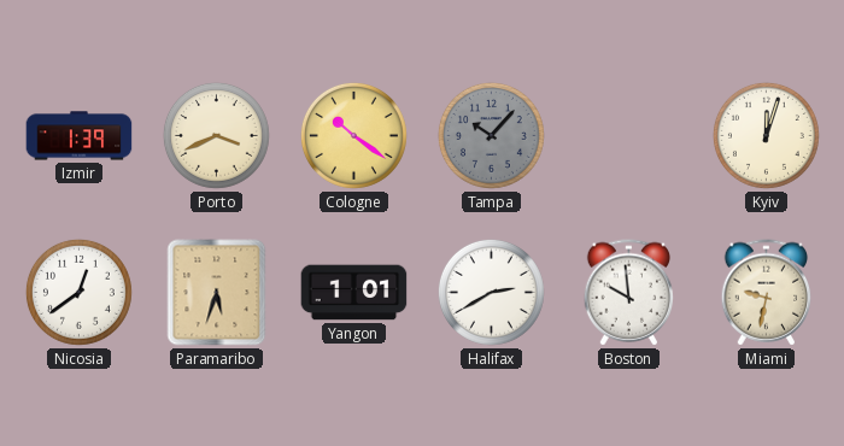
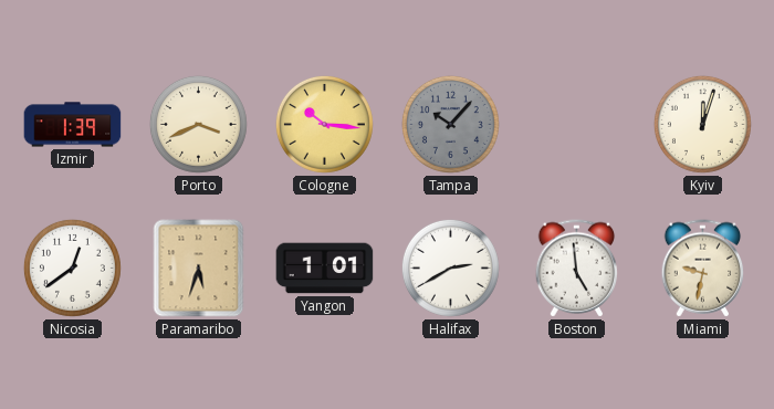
Cologne: 10:21 -> 10:16
Boston: 9:59 -> 4:59
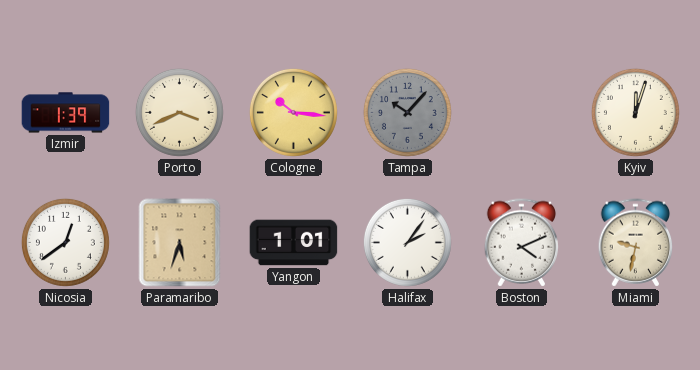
Halifax: 2:40 -> 2:06
Boston: 4:59 -> 4:11
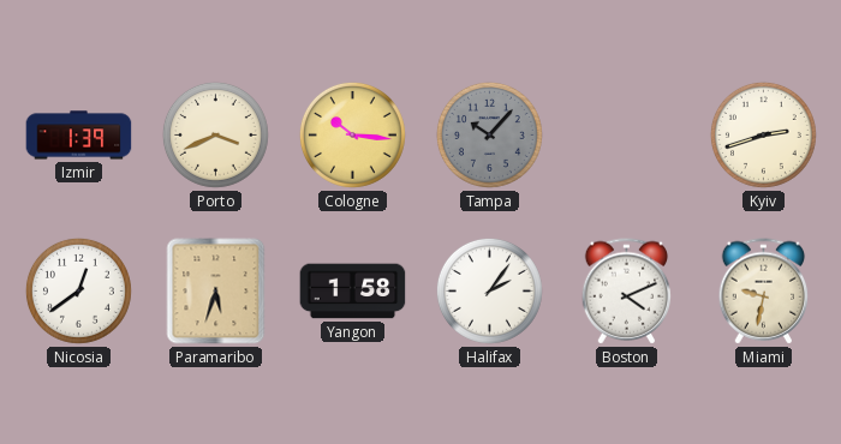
Kyiv: 12:03 -> 2:42
Yangon: 1:01 -> 1:58
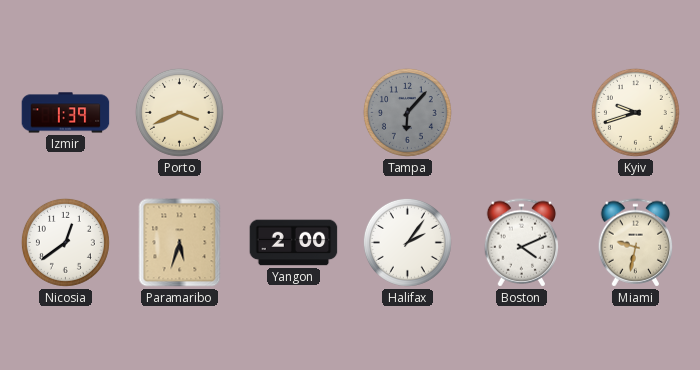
Cologne: 10:16 -> none
Tampa: 10:07 -> 6:07
Kyiv: 2:42 -> 9:42
Yangon: 1:58 -> 2:00
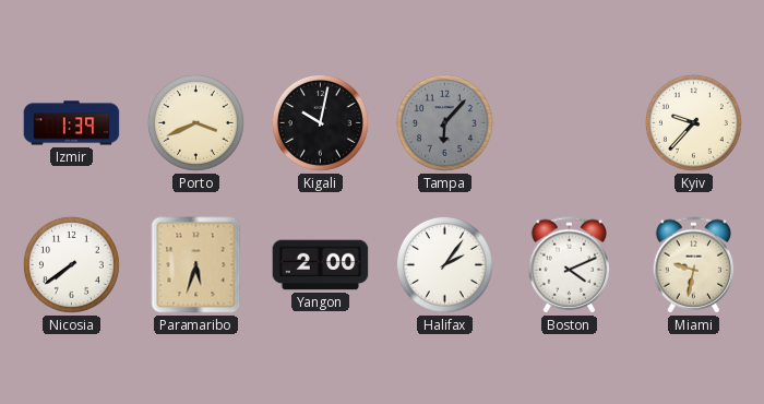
Kigali: none -> 10:02
Kyiv: 9:42 -> 9:37
Nicosia: 12:39 -> 7:39
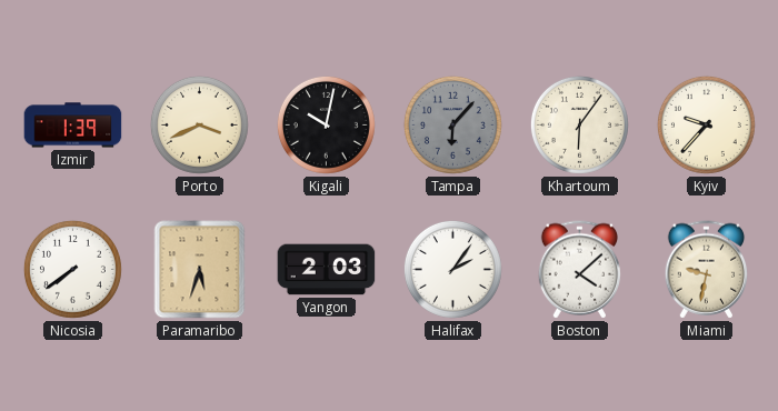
Khartoum: none -> 6:06
Yangon: 2:00 -> 2:03
Boston: 4:11 -> 4:08
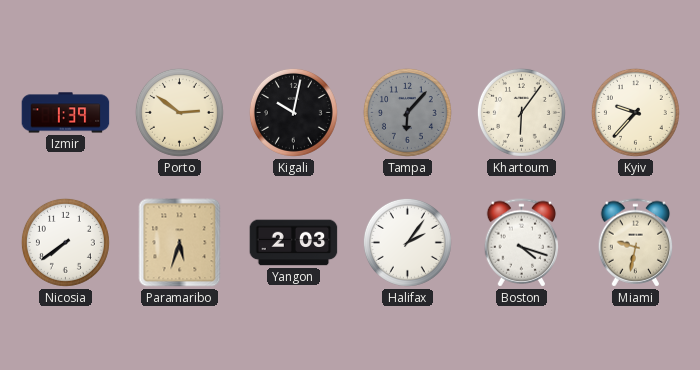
Porto: 3:41 -> 2:51
Boston: 4:08 -> 4:18
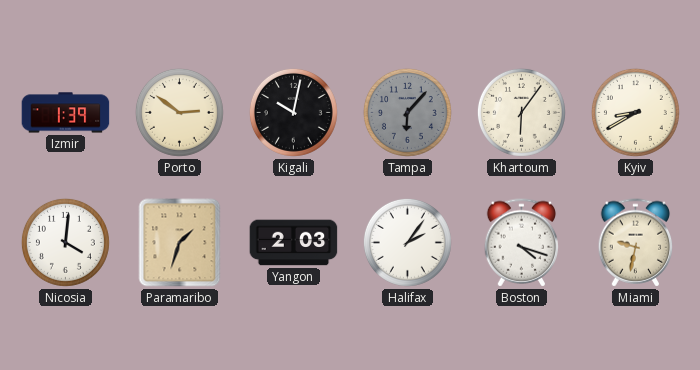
Kyiv: 9:37 -> 8:40
Nicosia: 7:39 -> 4:01
Paramaribo: 5:33 -> 1:33
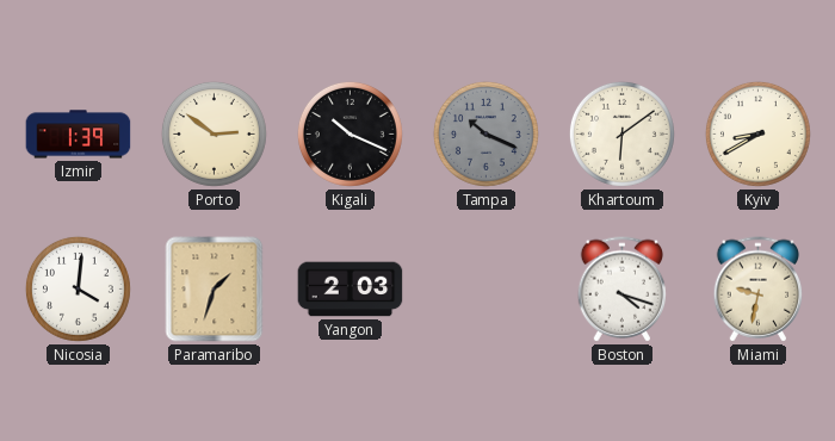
Kigali: 10:02 -> 10:19
Tampa: 6:07 -> 10:19
Khartoum: 6:06 -> 6:09
Halifax: 2:06 -> none
